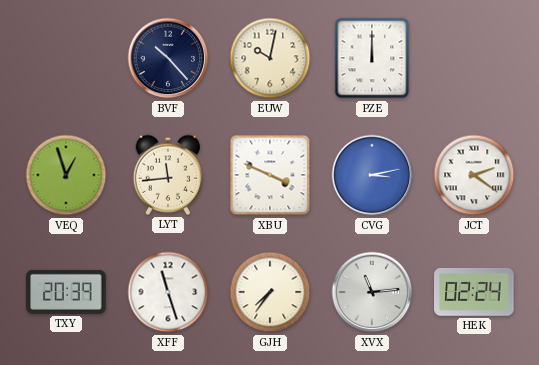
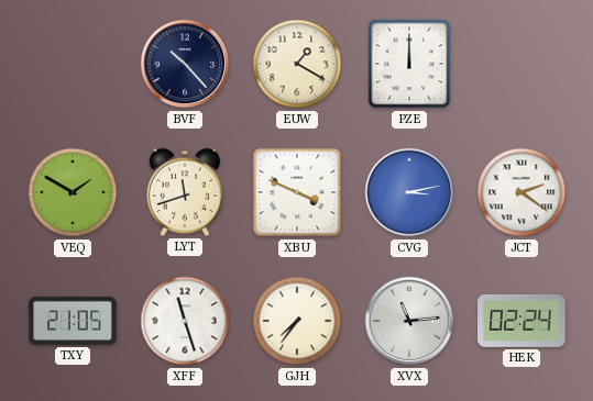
EUW: 10:02 -> 1:20
VEQ: 12:57 -> 1:50
LYT: 11:44 -> 11:42
TXY: 20:39 -> 21:05
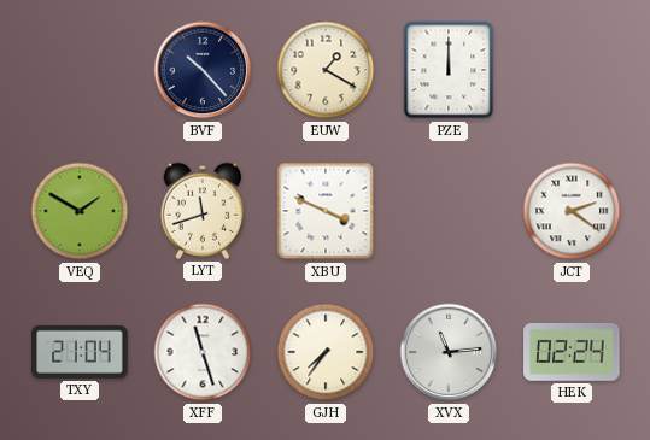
CVG: 3:13 -> none
TXY: 21:05 -> 21:04
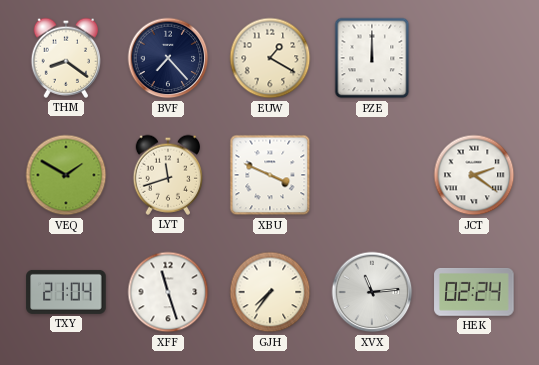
THM: none -> 8:21
BVF: 10:23 -> 7:23
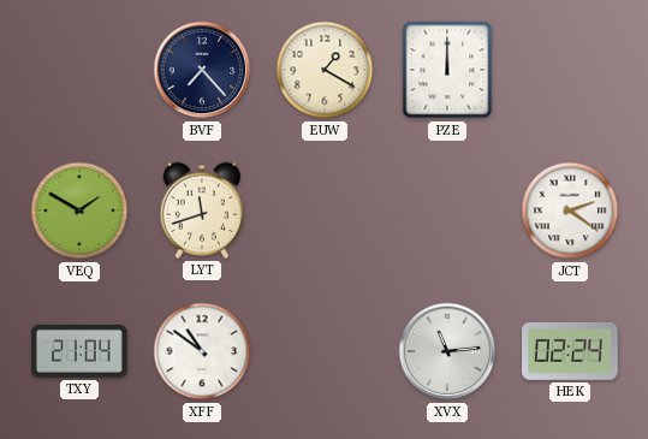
THM: 8:21 -> none
XBU: 3:49 -> none
XFF: 11:27 -> 10:51
GJH: 7:36 -> none
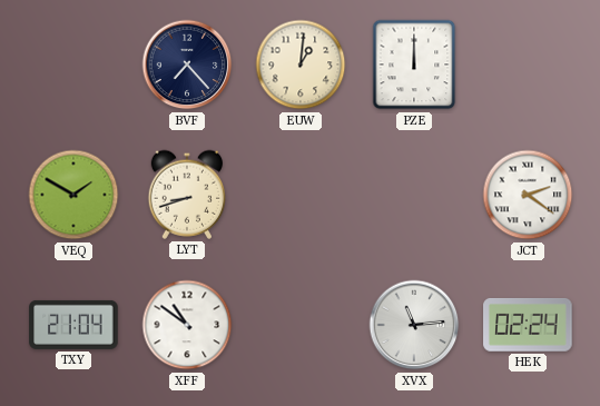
EUW: 1:20 -> 1:01
LYT: 11:42 -> 8:42
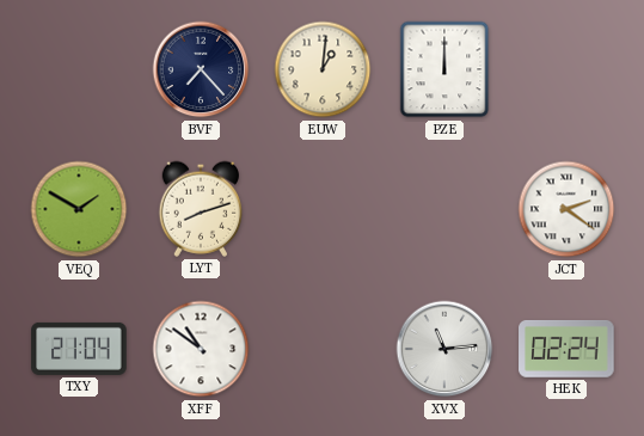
LYT: 8:42 -> 8:12
